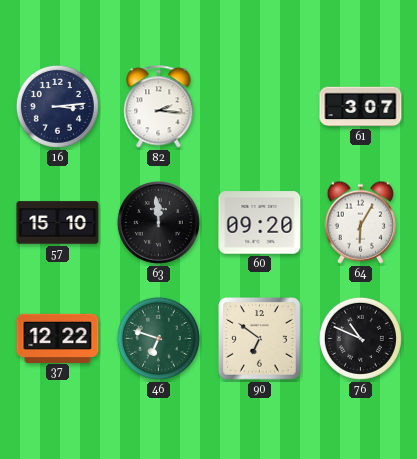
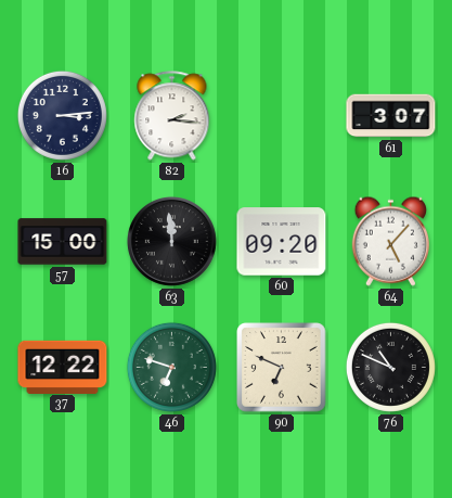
57: 15:10 -> 15:00
64: 6:05 -> 5:07
90: 6:51 -> 6:49
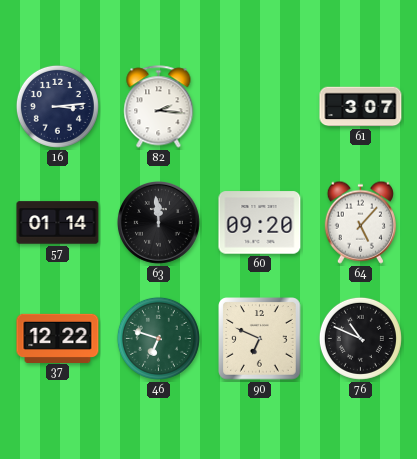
57: 15:00 -> 01:14
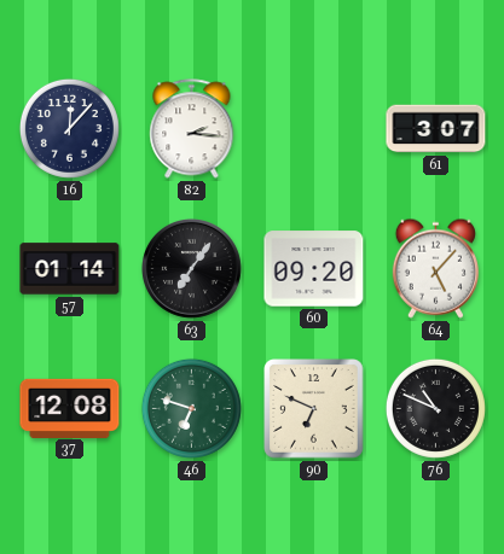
16: 3:14 -> 12:07
63: 11:59 -> 7:06
37: 12:22 -> 12:08
